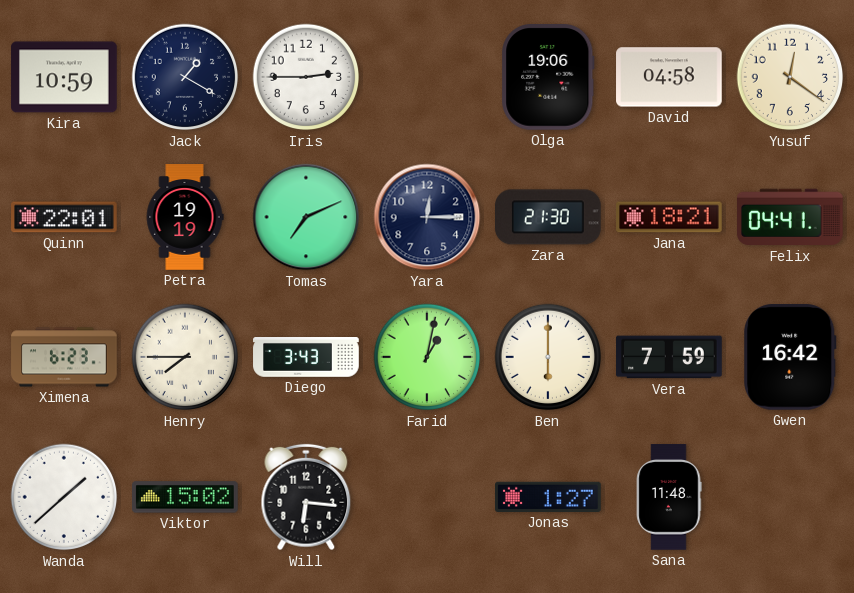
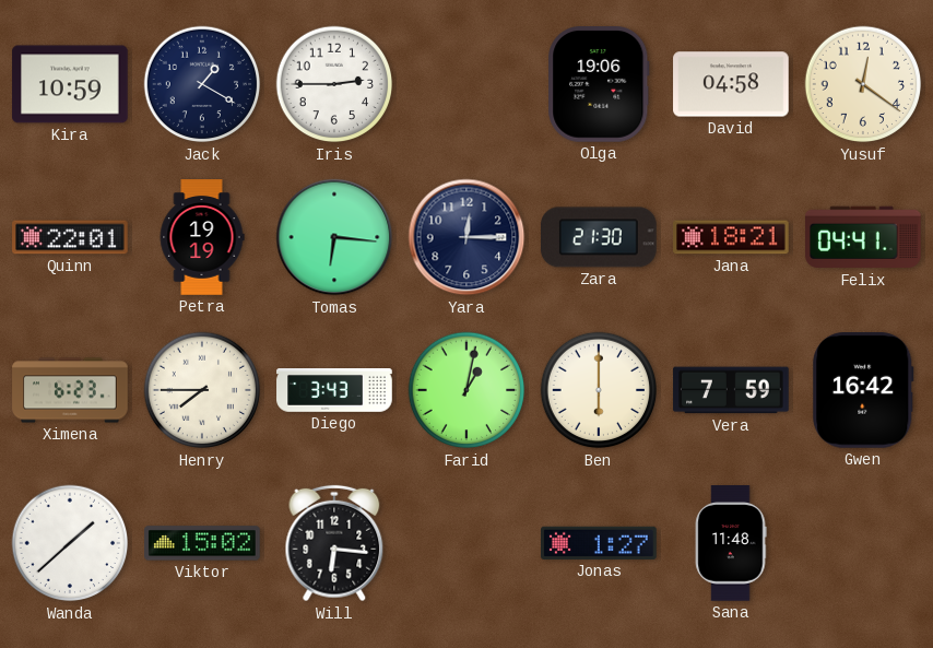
Tomas: 7:11 -> 6:16
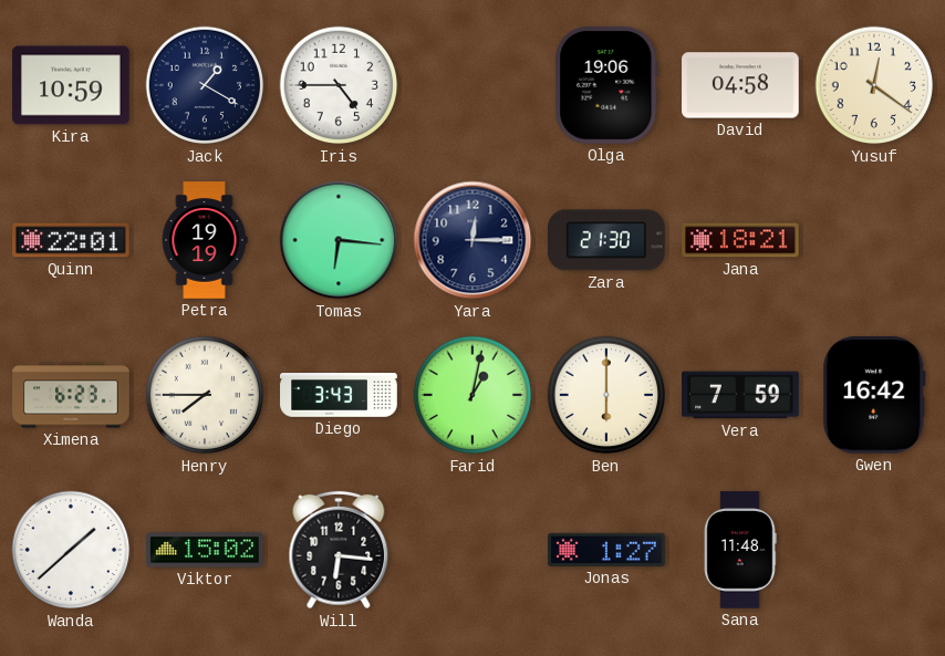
Iris: 2:45 -> 4:45
Felix: 04:41 -> none
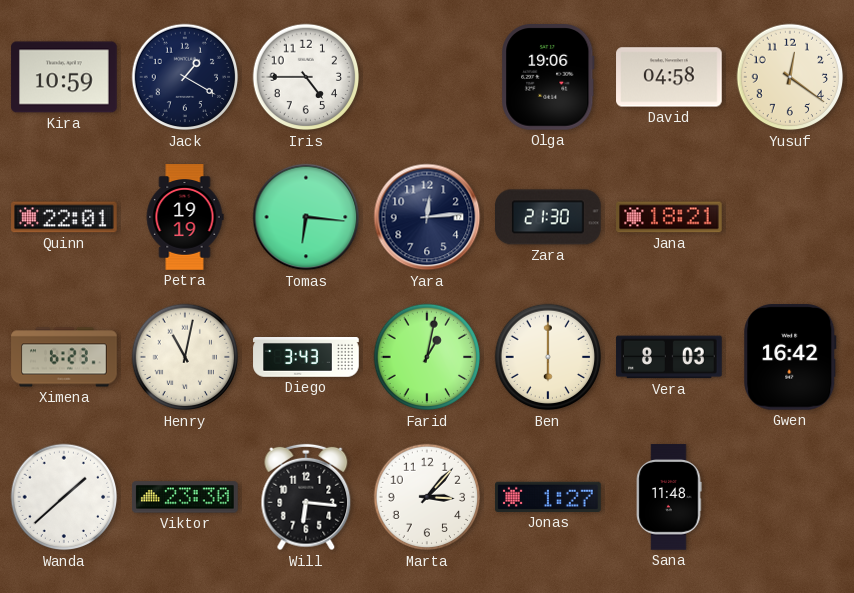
Yara: 12:15 -> 12:14
Henry: 7:45 -> 11:02
Vera: 7:59 -> 8:03
Viktor: 15:02 -> 23:30
Marta: none -> 3:07
